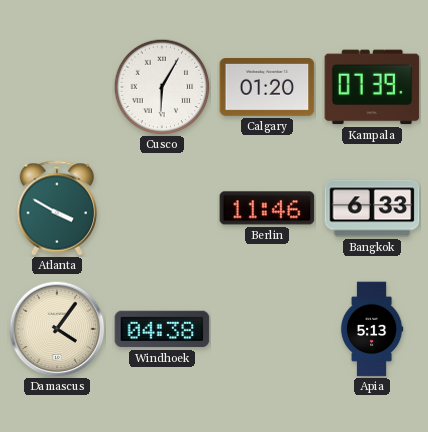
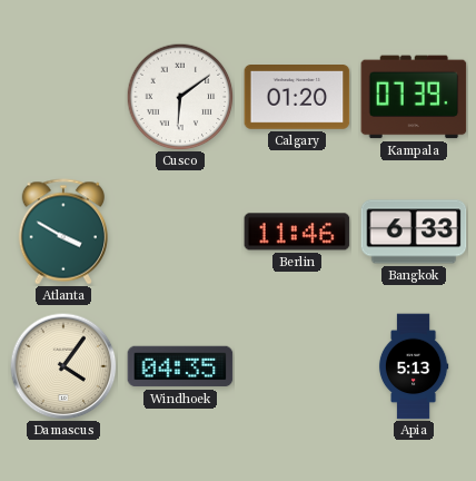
Cusco: 6:05 -> 6:09
Windhoek: 04:38 -> 04:35
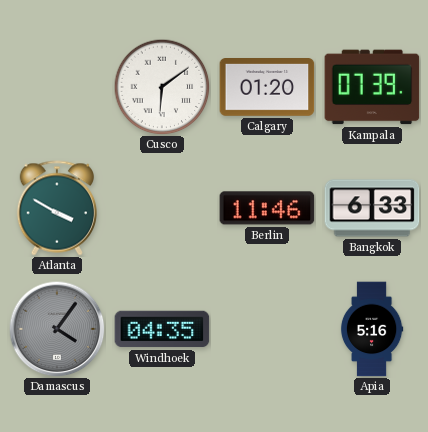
Damascus dial: cream -> grey
Apia: 5:13 -> 5:16
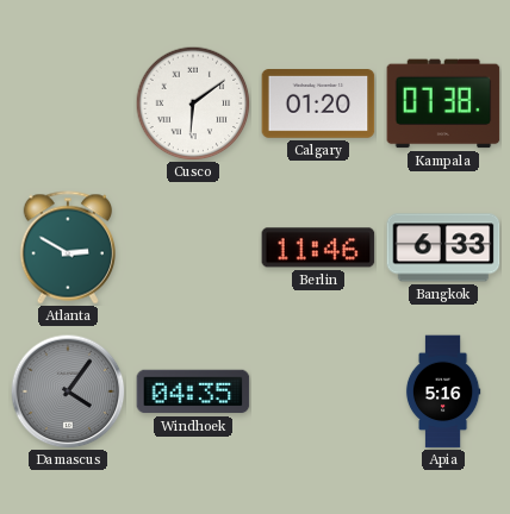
Kampala: 07:39 -> 07:38
Atlanta: 3:50 -> 2:50
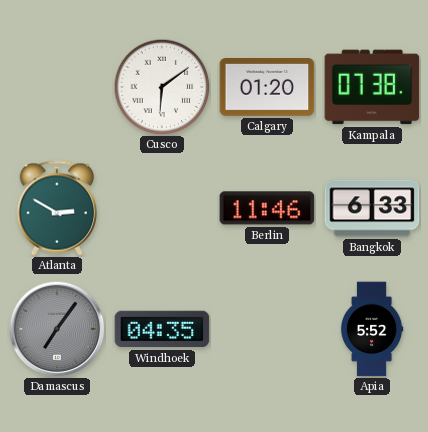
Damascus: 4:06 -> 7:06
Apia: 5:16 -> 5:52
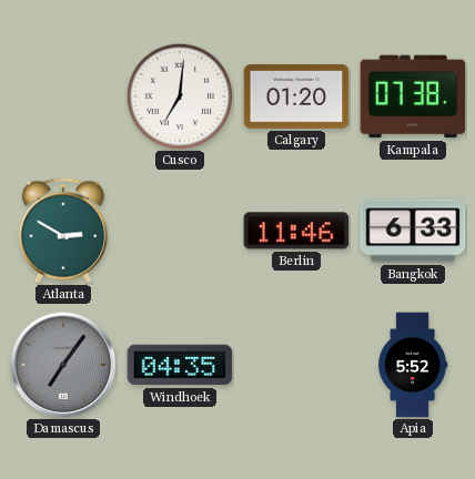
Cusco: 6:09 -> 7:01
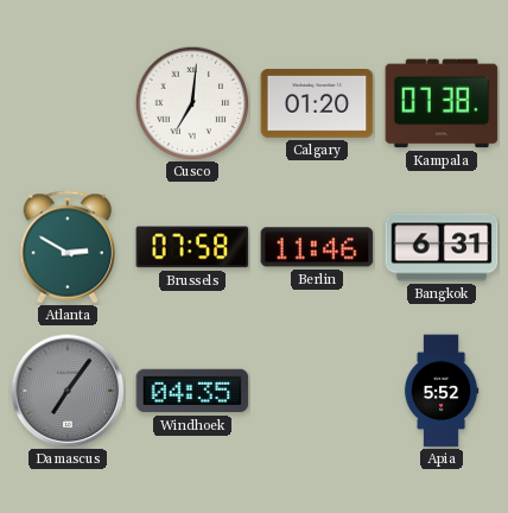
Brussels: none -> 07:58
Bangkok: 6:33 -> 6:31
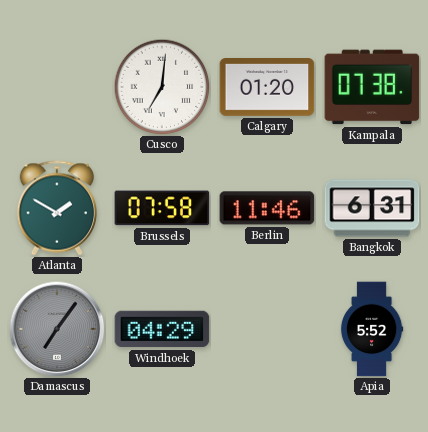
Atlanta: 2:50 -> 1:50
Windhoek: 04:35 -> 04:29
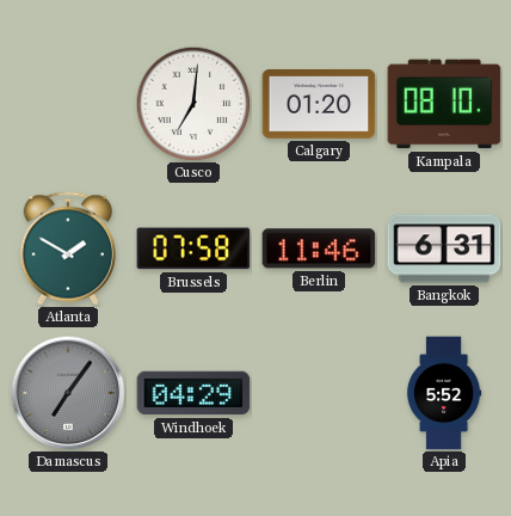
Kampala: 07:38 -> 08:10
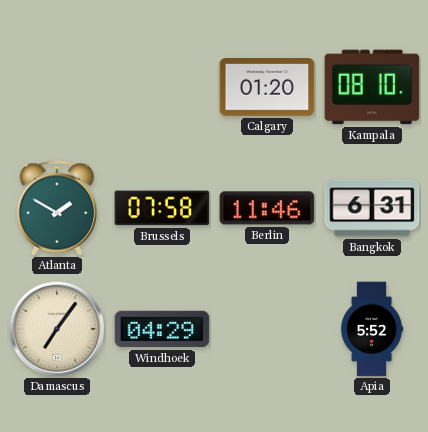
Cusco: 7:01 -> none
Damascus dial: grey -> cream
